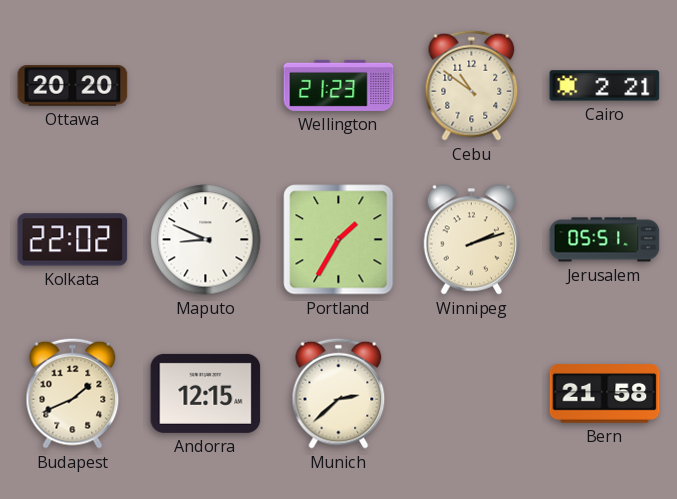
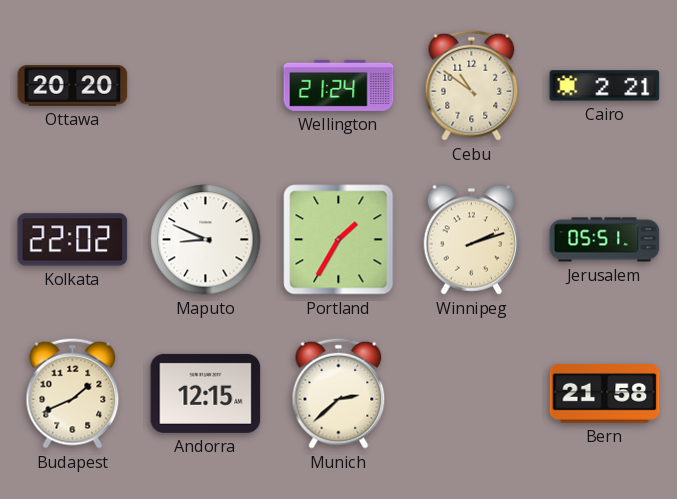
Wellington: 21:23 -> 21:24
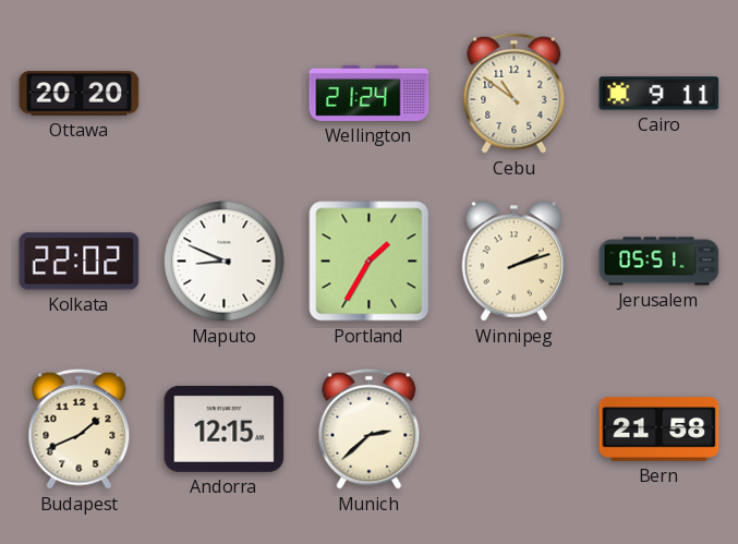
Cairo: 2:21 -> 9:11
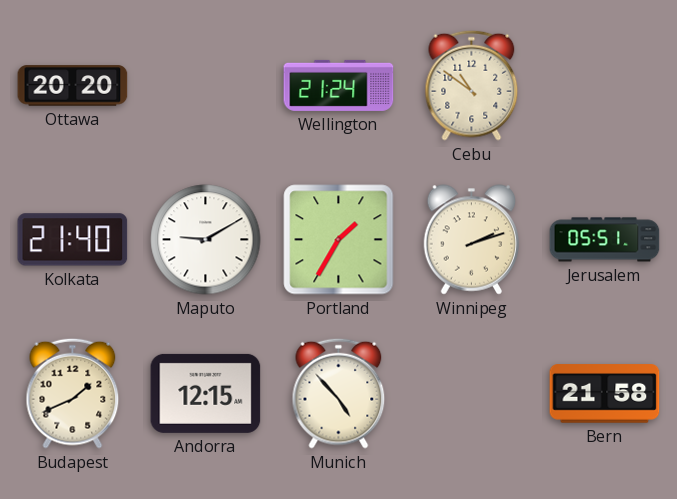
Cairo: 9:11 -> none
Kolkata: 22:02 -> 21:40
Maputo: 8:49 -> 9:10
Munich: 2:38 -> 4:53
